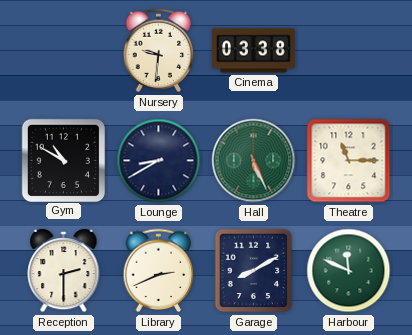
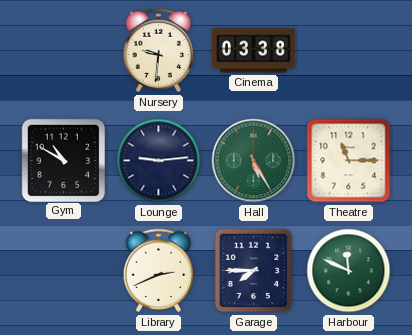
Lounge: 8:40 -> 9:14
Hall: 5:26 -> 5:25
Reception: 2:30 -> none
Garage: 8:10 -> 7:45
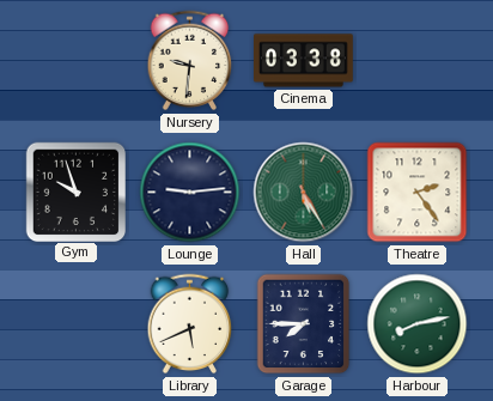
Gym: 10:50 -> 9:57
Theatre: 11:15 -> 2:24
Library: 2:41 -> 5:41
Harbour: 11:49 -> 8:13
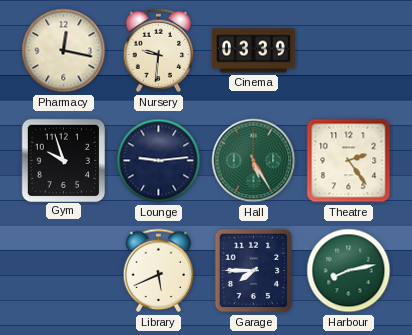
Pharmacy: none -> 12:17
Cinema: 03:38 -> 03:39
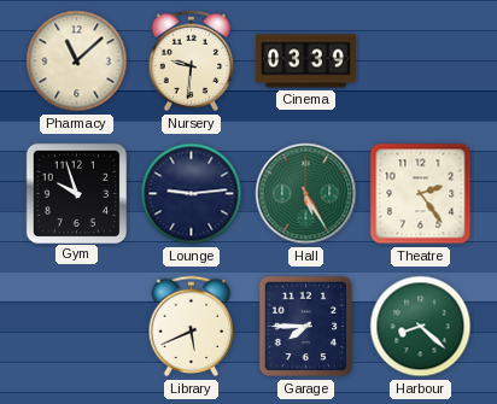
Pharmacy: 12:17 -> 11:08
Harbour: 8:13 -> 8:22
